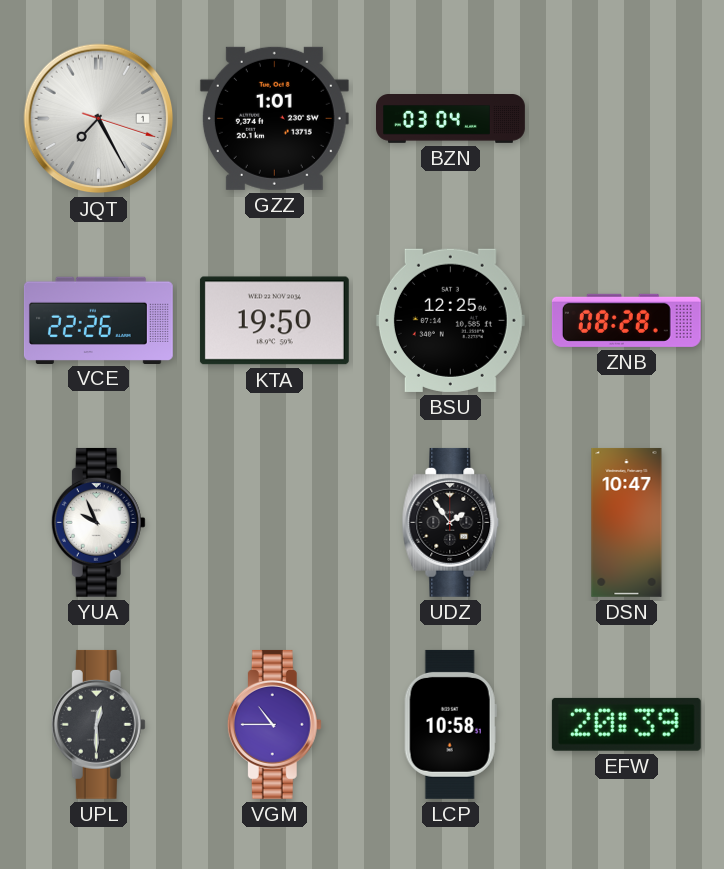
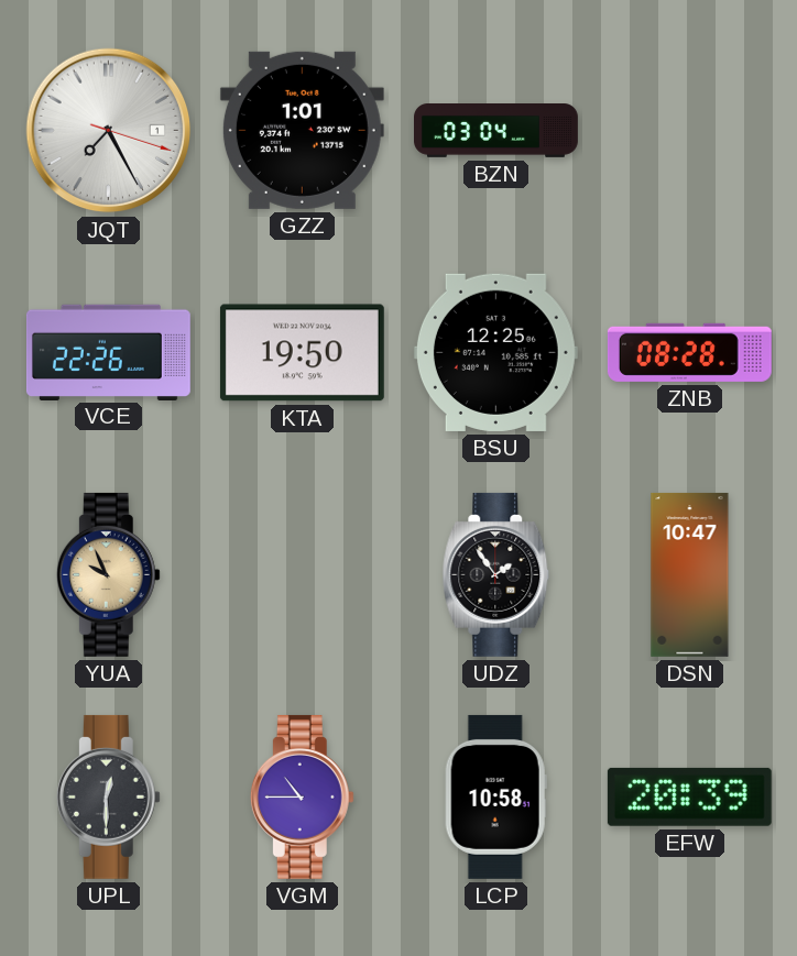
YUA dial: white -> champagne
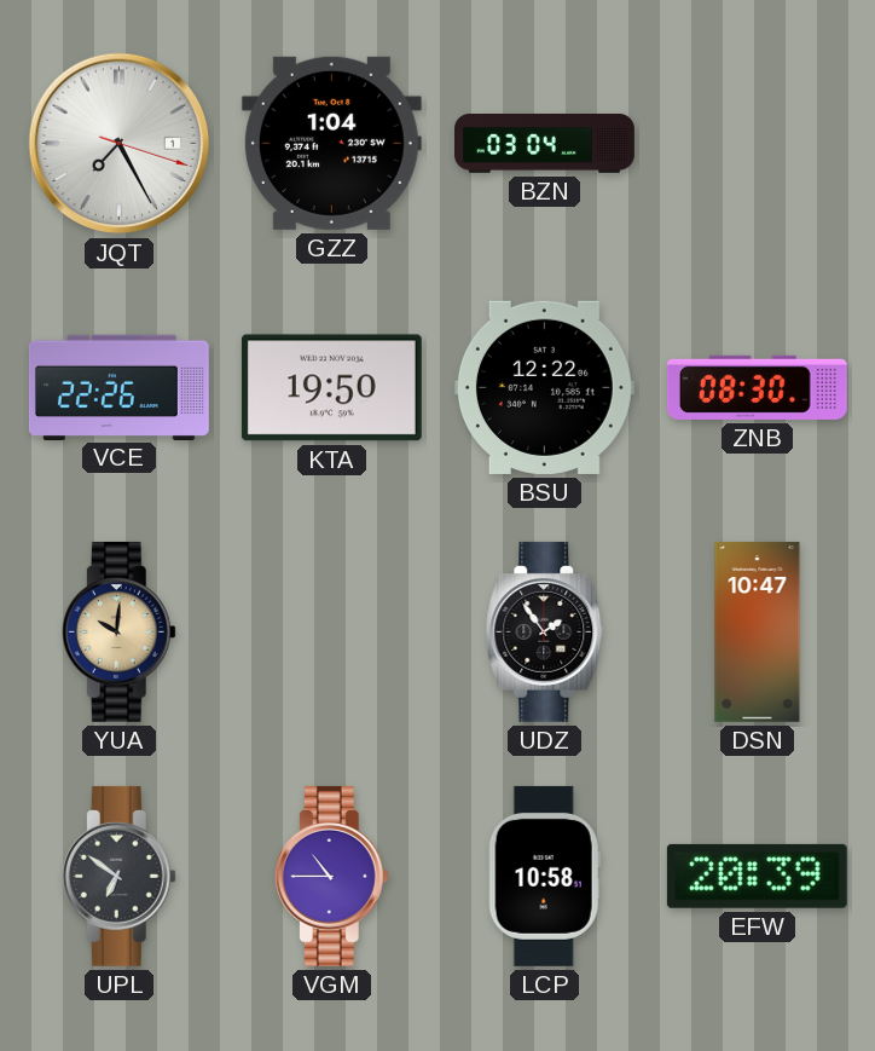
GZZ: 1:01 -> 1:04
BSU: 12:25 -> 12:22
ZNB: 08:28 -> 08:30
YUA: 9:56 -> 10:01
UPL: 12:30 -> 6:51
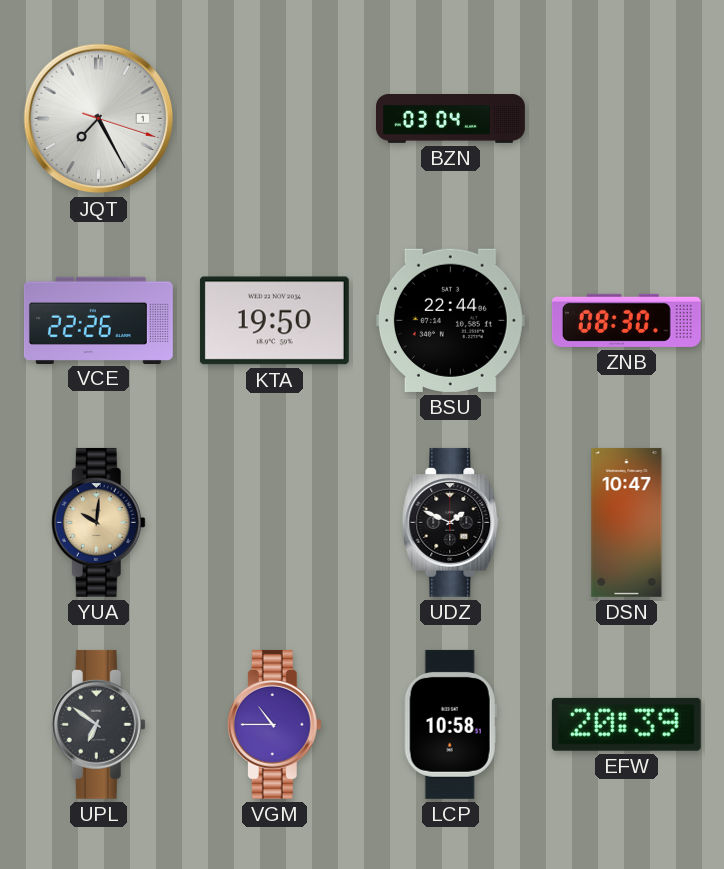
GZZ: 1:04 -> none
BSU: 12:22 -> 22:44
UDZ: 1:54 -> 1:49
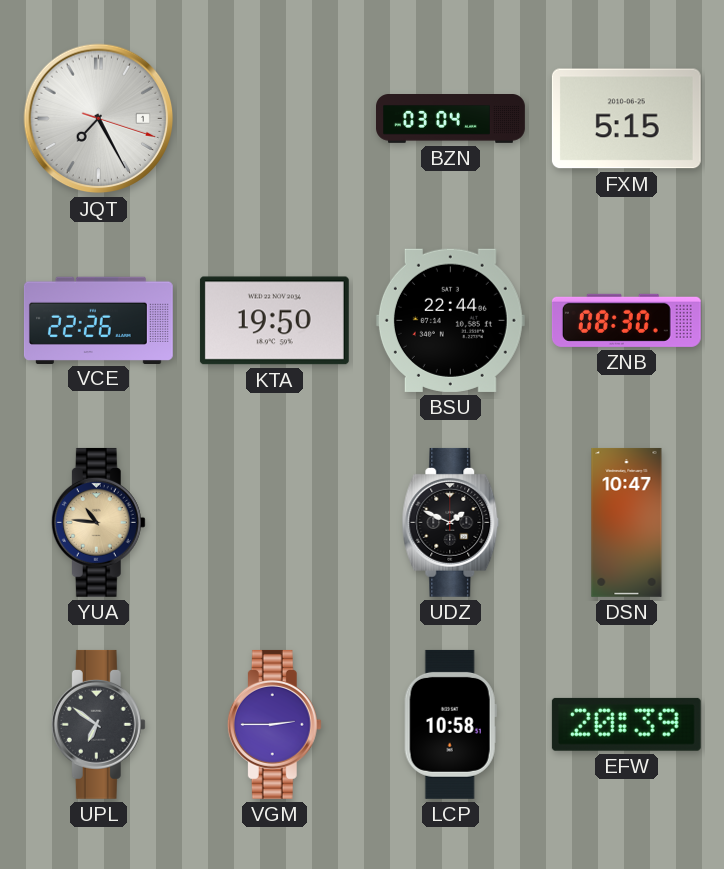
FXM: none -> 5:15
YUA: 10:01 -> 10:46
VGM: 10:45 -> 2:45
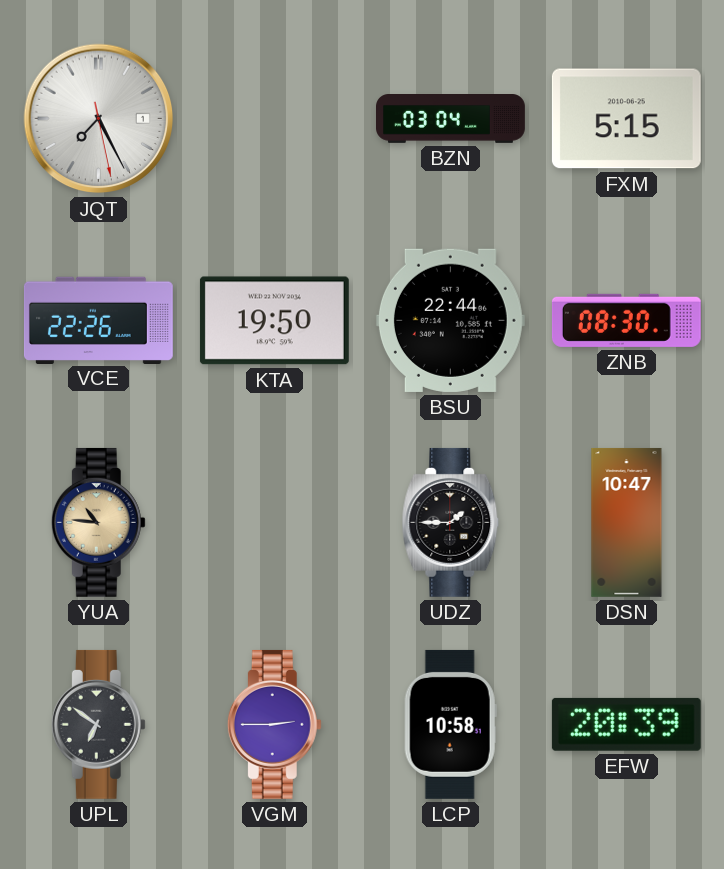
JQT: 7:25:18 -> 7:25:28
UDZ: 1:49 -> 1:45
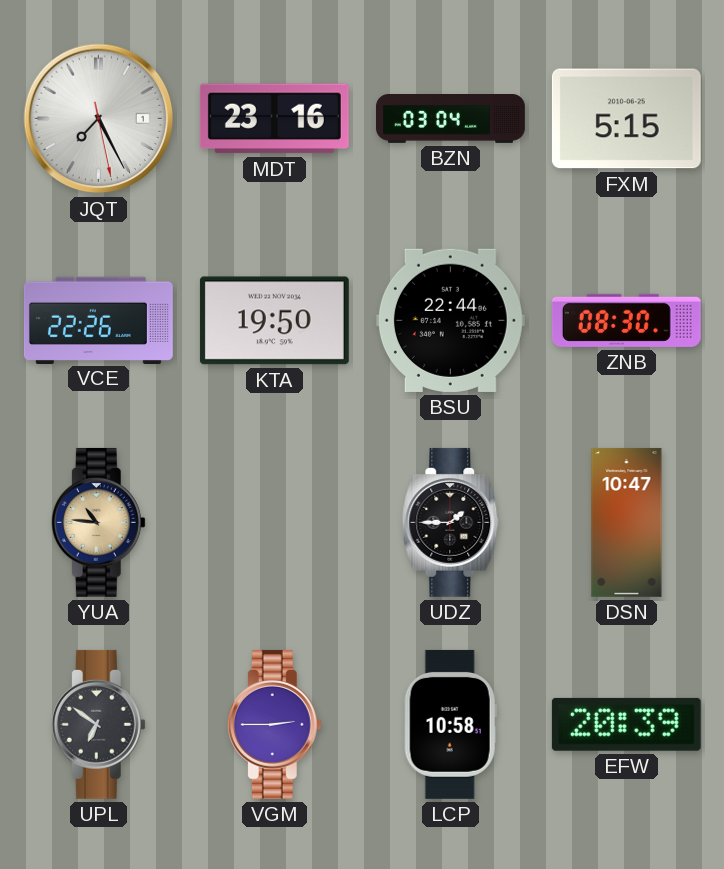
MDT: none -> 23:16
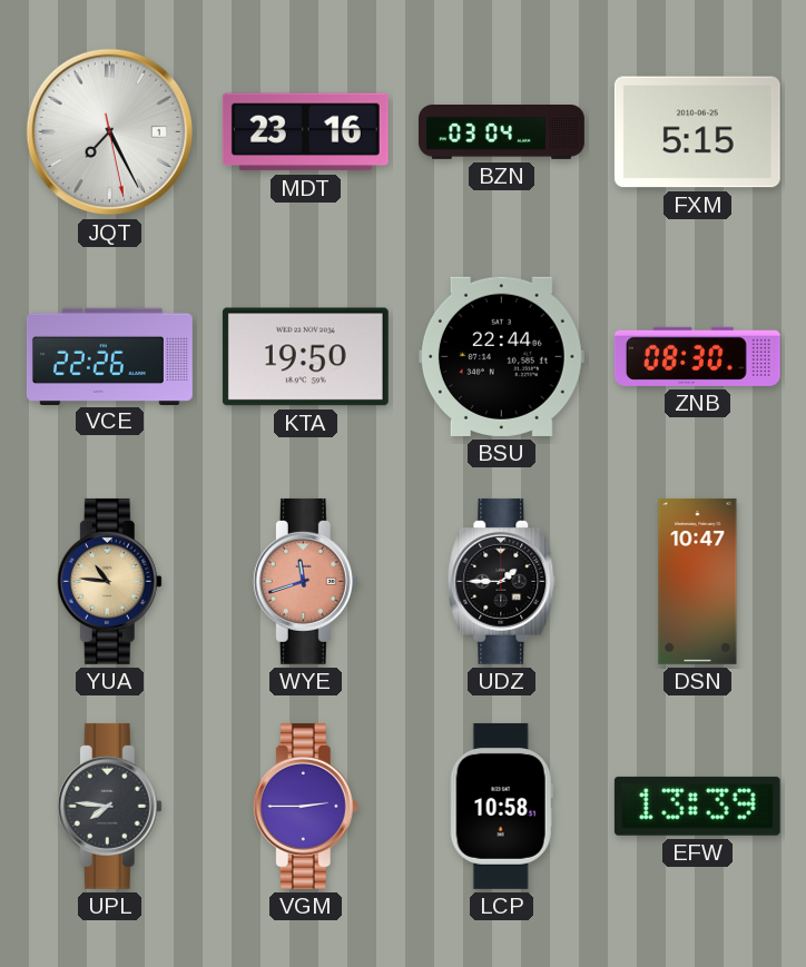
WYE: none -> 11:42
UPL: 6:51 -> 7:46
EFW: 20:39 -> 13:39
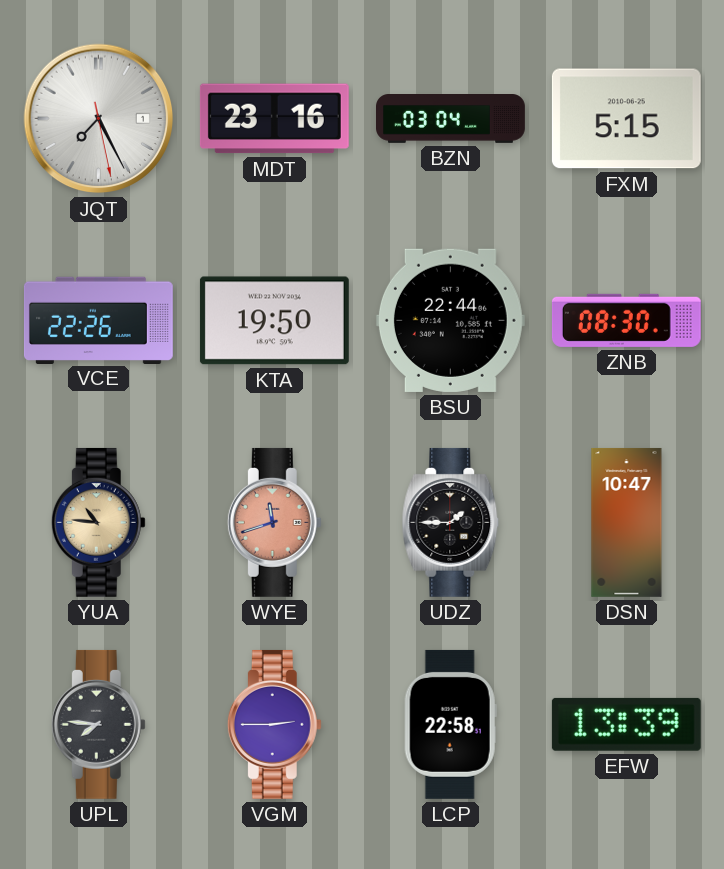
LCP: 10:58 -> 22:58
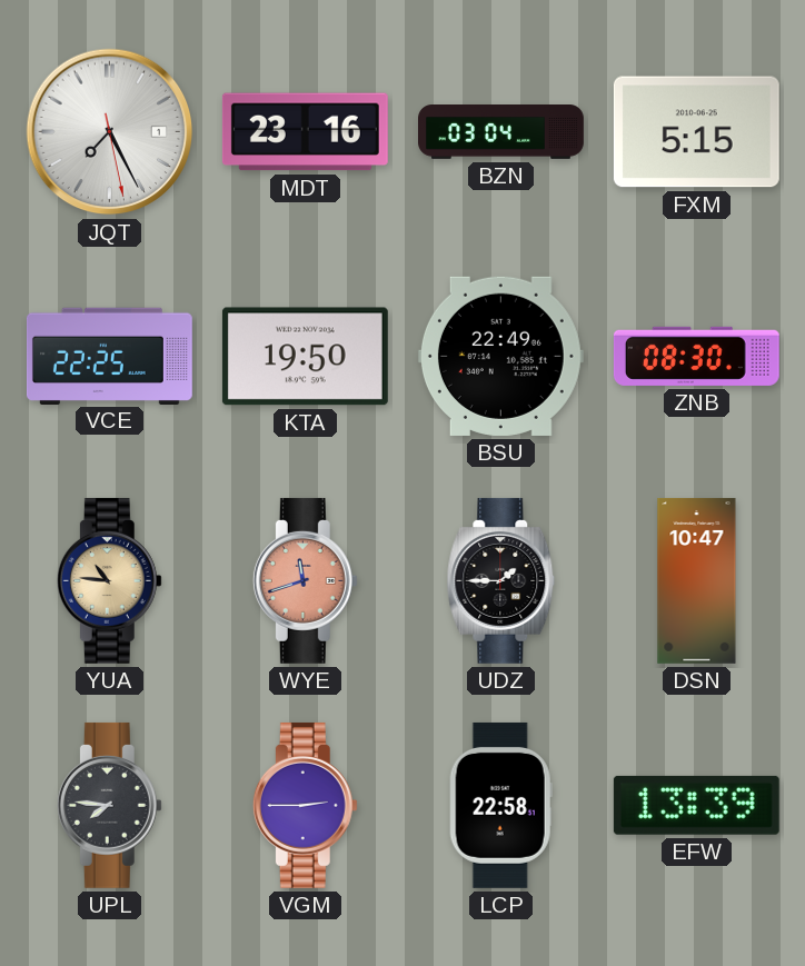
VCE: 22:26 -> 22:25
BSU: 22:44 -> 22:49
